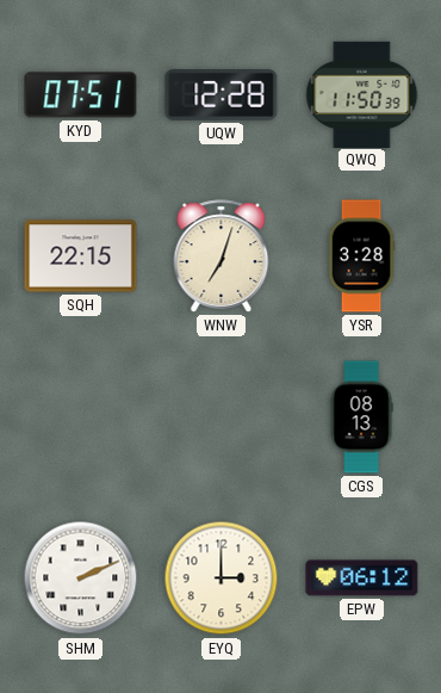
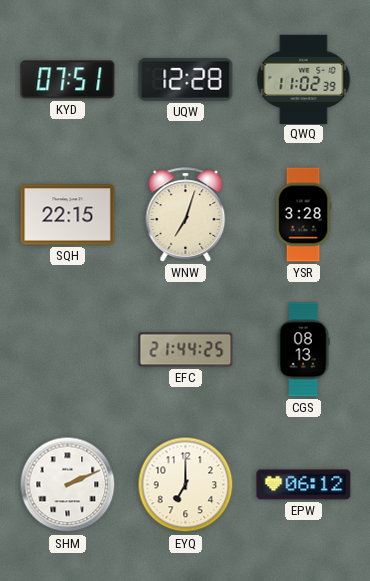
QWQ: 11:50 -> 11:02
EFC: none -> 21:44
EYQ: 3:00 -> 7:00
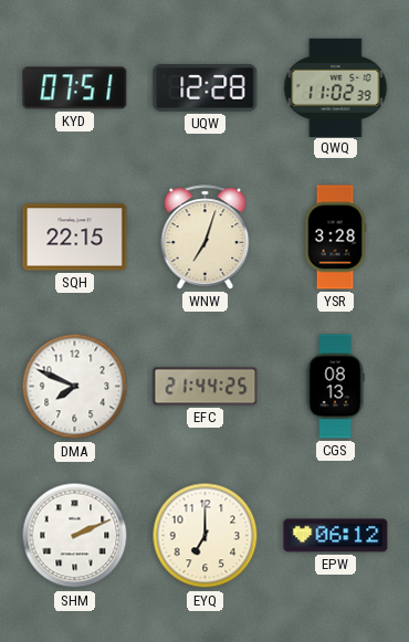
DMA: none -> 7:49
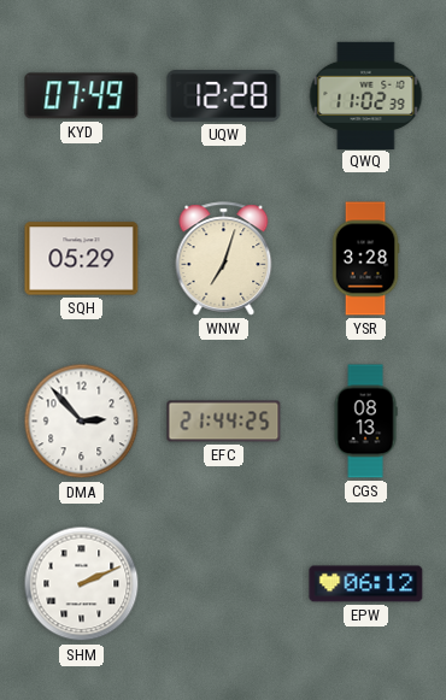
KYD: 07:51 -> 07:49
SQH: 22:15 -> 05:29
DMA: 7:49 -> 2:53
EYQ: 7:00 -> none
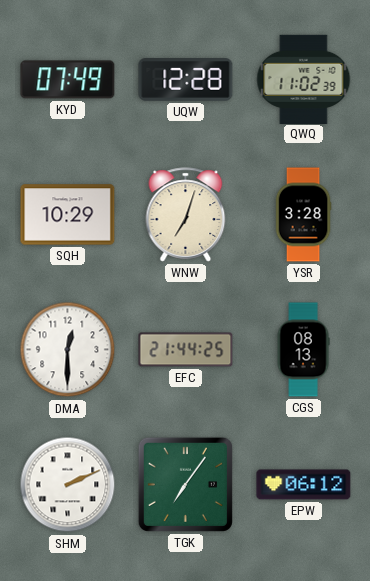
SQH: 05:29 -> 10:29
DMA: 2:53 -> 12:30
TGK: none -> 7:06
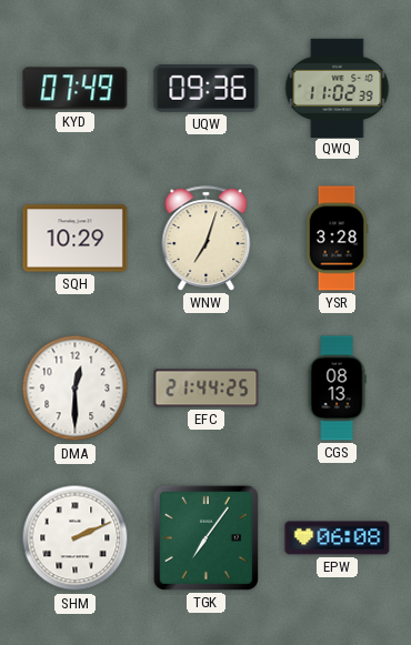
UQW: 12:28 -> 09:36
EPW: 06:12 -> 06:08
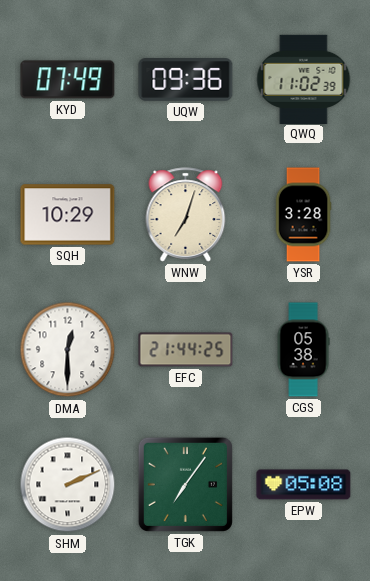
CGS: 08:13 -> 05:38
EPW: 06:08 -> 05:08
